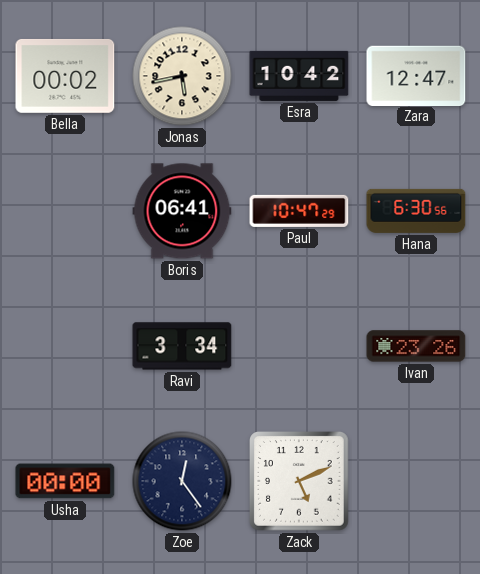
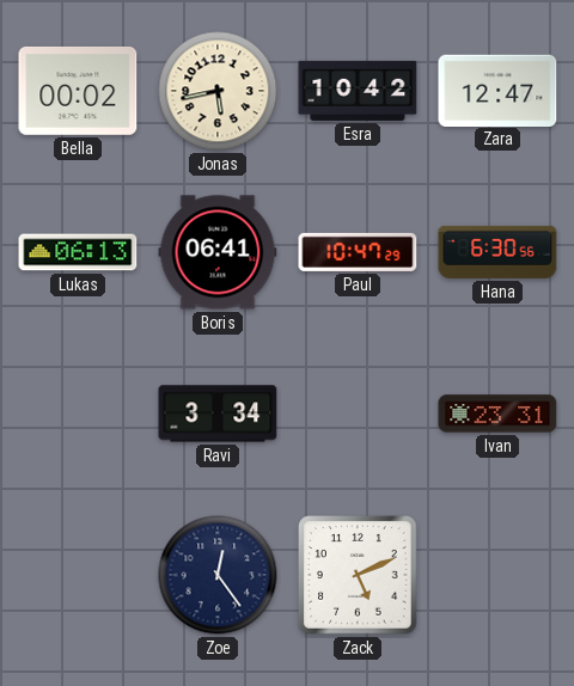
Lukas: none -> 06:13
Ivan: 23:26 -> 23:31
Usha: 00:00 -> none
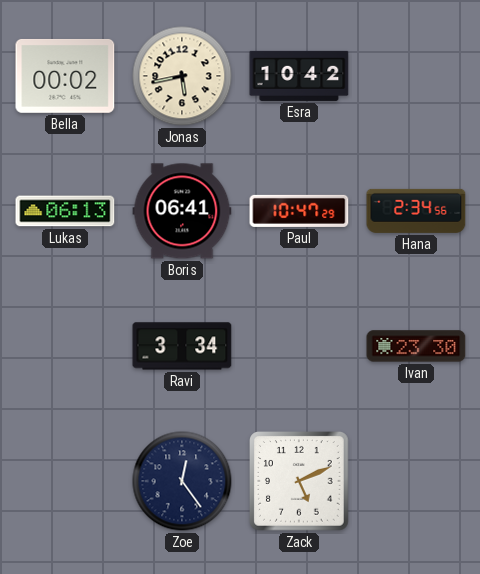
Zara: 12:47 -> none
Hana: 6:30 -> 2:34
Ivan: 23:31 -> 23:30
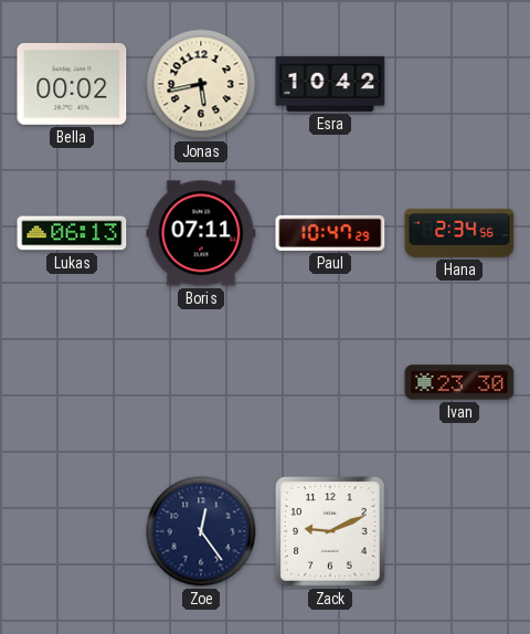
Boris: 06:41 -> 07:11
Ravi: 3:34 -> none
Zack: 5:11 -> 9:11
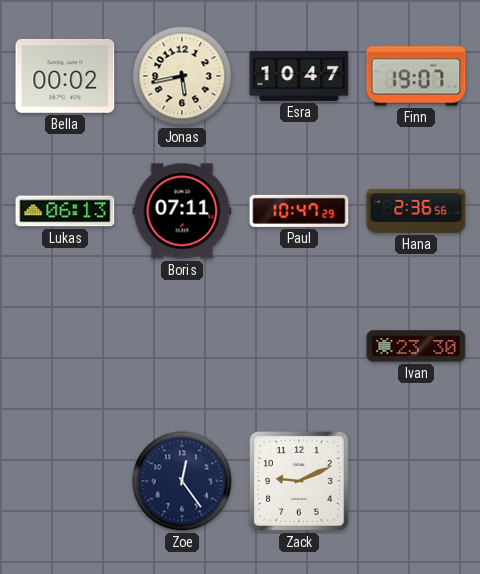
Esra: 10:42 -> 10:47
Finn: none -> 19:07
Hana: 2:34 -> 2:36
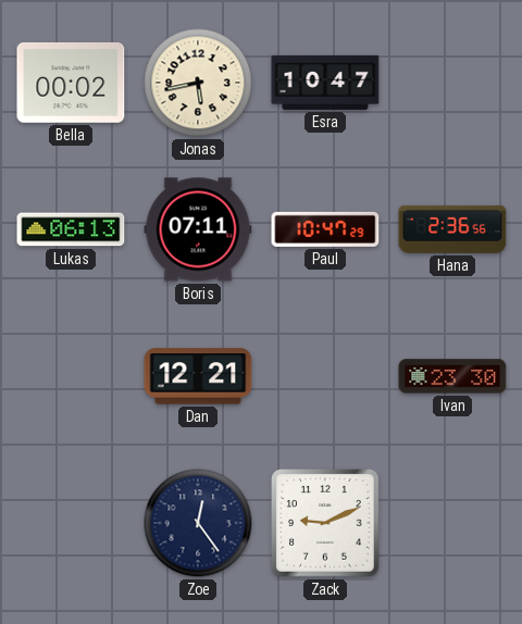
Finn: 19:07 -> none
Dan: none -> 12:21
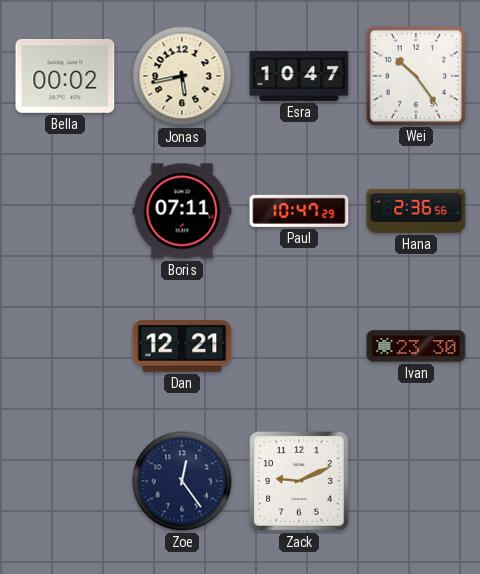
Wei: none -> 10:24
Lukas: 06:13 -> none
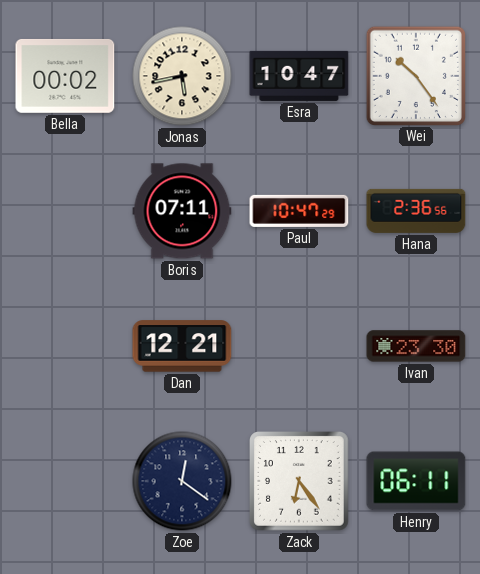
Zoe: 12:24 -> 12:21
Zack: 9:11 -> 6:24
Henry: none -> 06:11
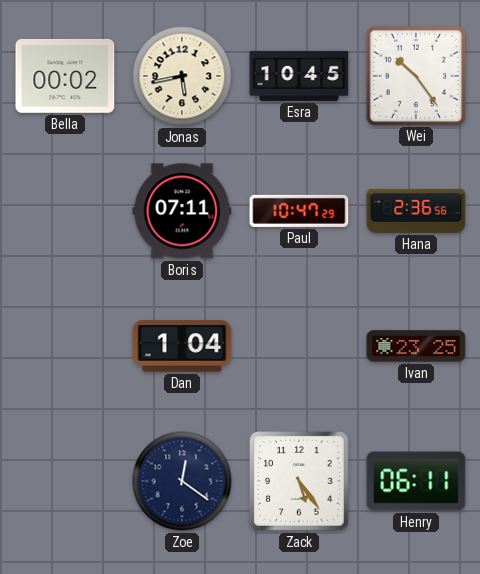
Esra: 10:47 -> 10:45
Dan: 12:21 -> 1:04
Ivan: 23:30 -> 23:25
Zack: 6:24 -> 5:24
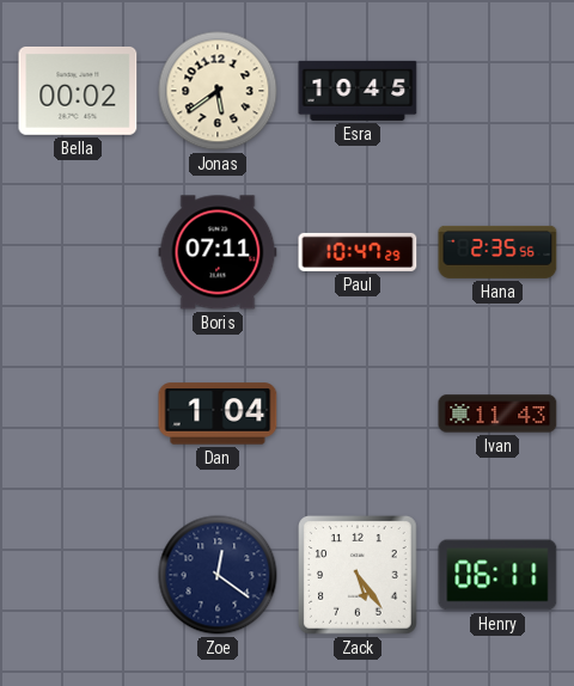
Jonas: 5:43 -> 5:39
Wei: 10:24 -> none
Hana: 2:36 -> 2:35
Ivan: 23:25 -> 11:43
